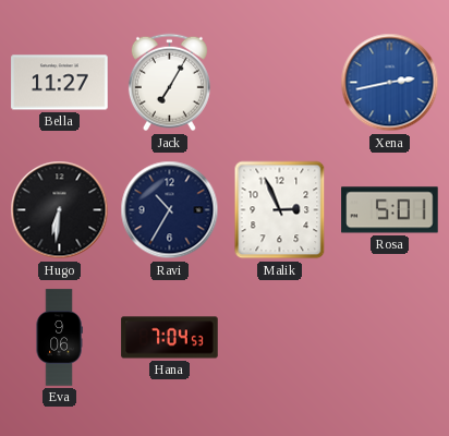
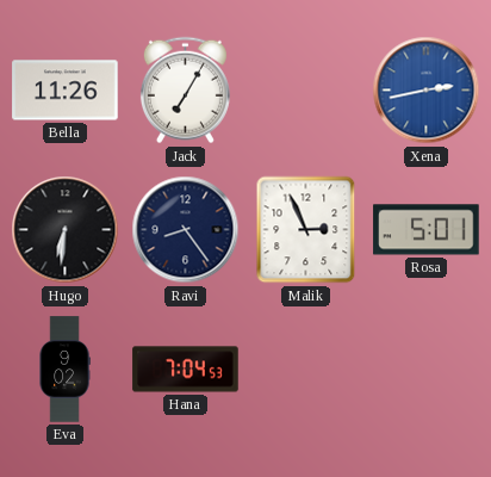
Bella: 11:27 -> 11:26
Ravi: 10:35 -> 8:24
Eva: 9:06 -> 9:02
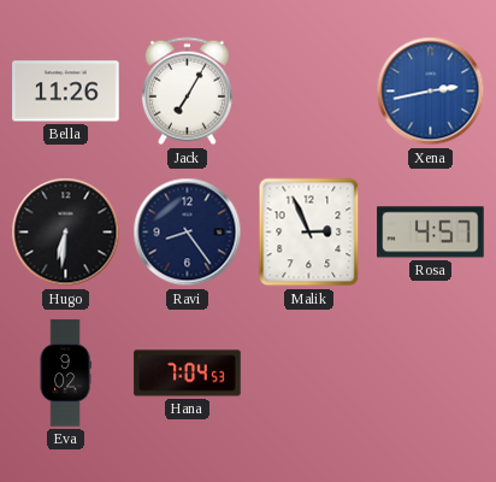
Rosa: 5:01 -> 4:57
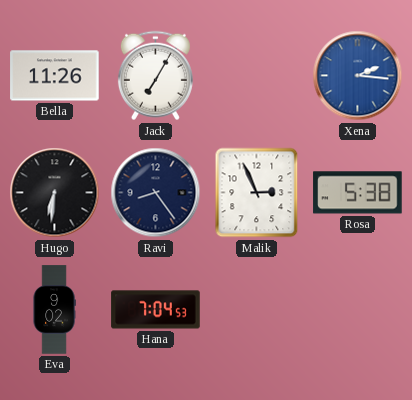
Xena: 2:43 -> 2:16
Rosa: 4:57 -> 5:38
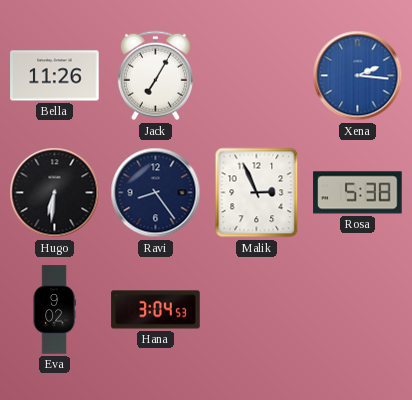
Hana: 7:04 -> 3:04
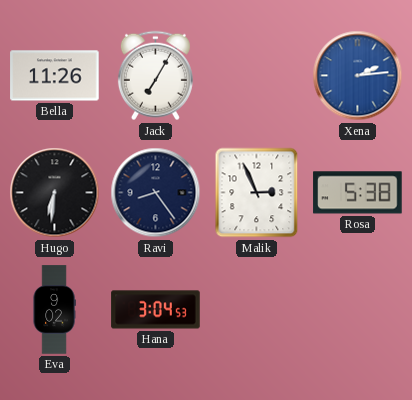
Xena: 2:16 -> 2:14
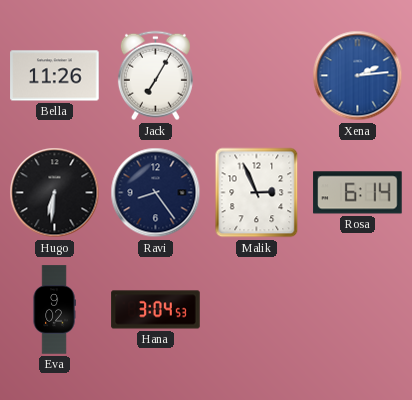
Rosa: 5:38 -> 6:14
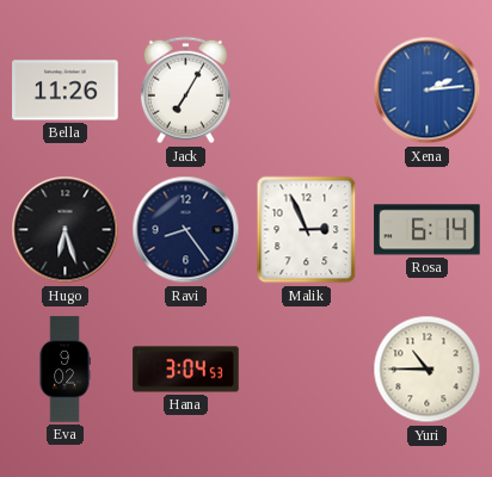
Hugo: 6:31 -> 6:27
Yuri: none -> 10:45
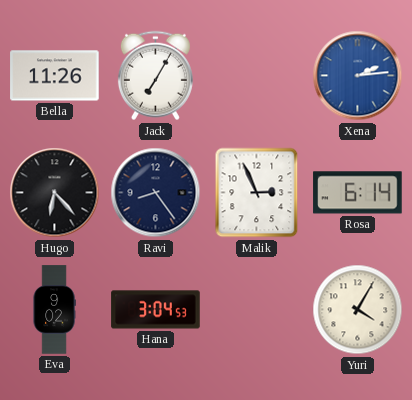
Hugo: 6:27 -> 6:23
Yuri: 10:45 -> 4:05
